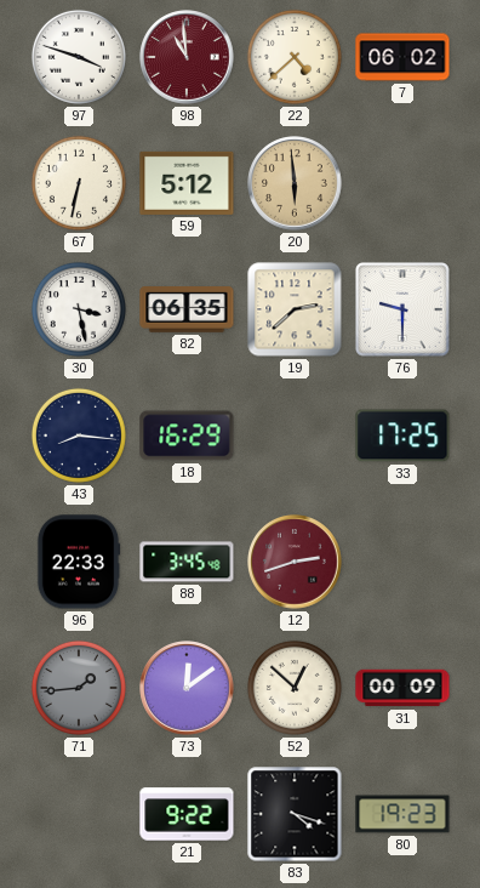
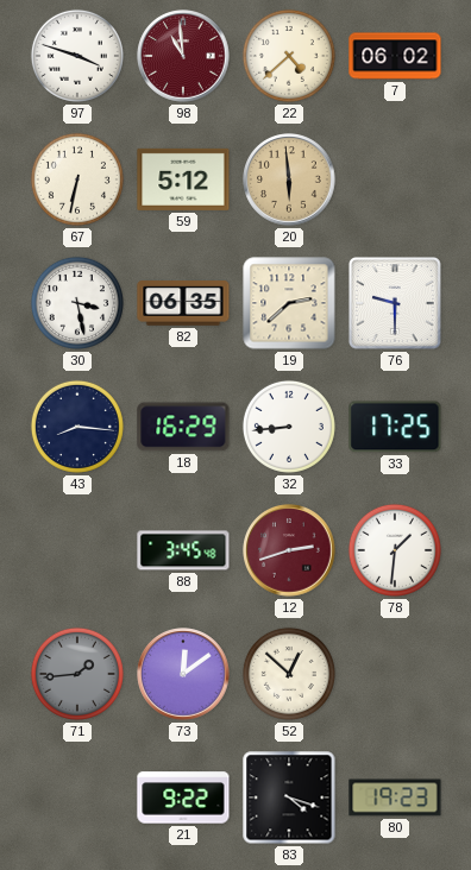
32: none -> 8:44
96: 22:33 -> none
78: none -> 1:31
31: 00:09 -> none
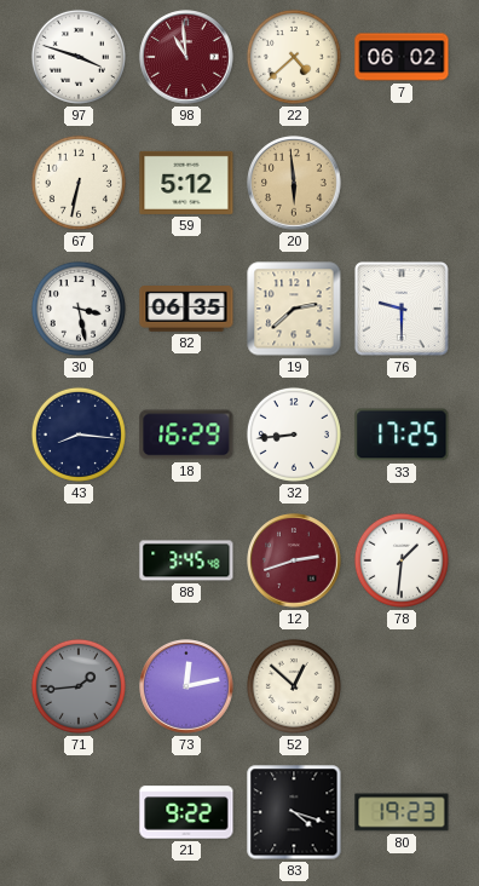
73: 12:09 -> 12:13
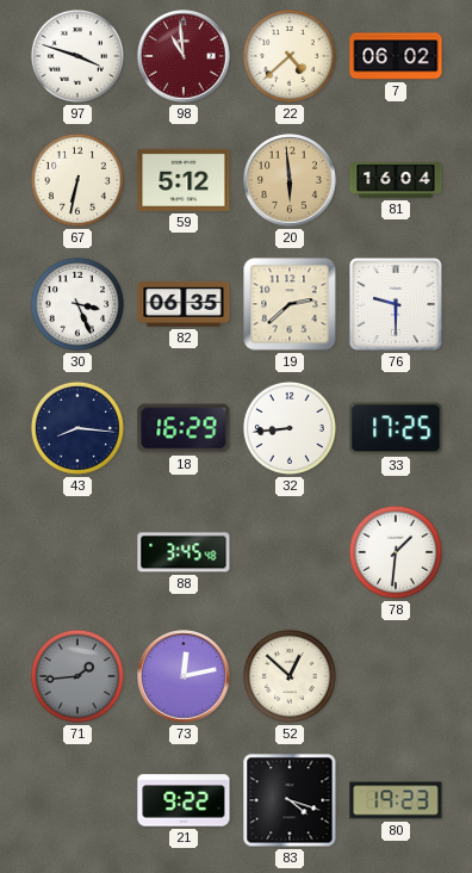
81: none -> 16:04
30: 3:28 -> 3:26
12: 2:42 -> none
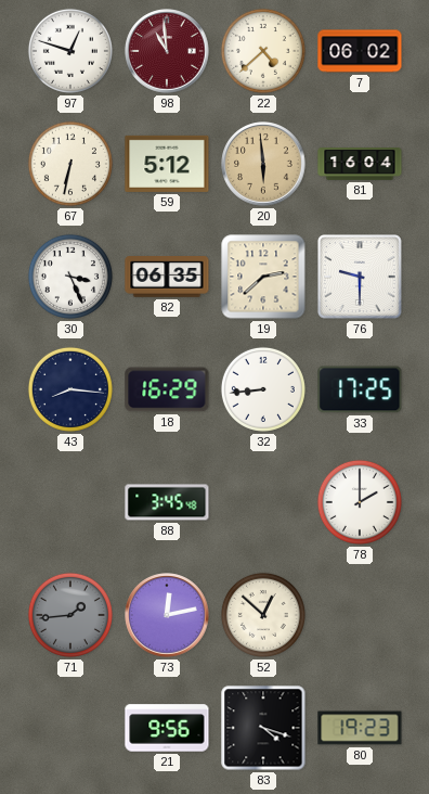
97: 3:48 -> 12:48
78: 1:31 -> 2:00
21: 9:22 -> 9:56
